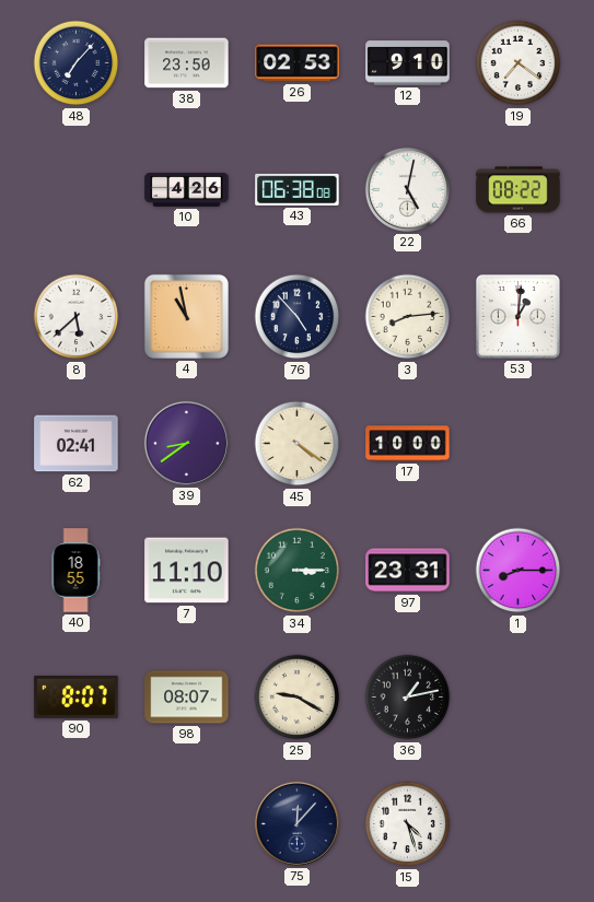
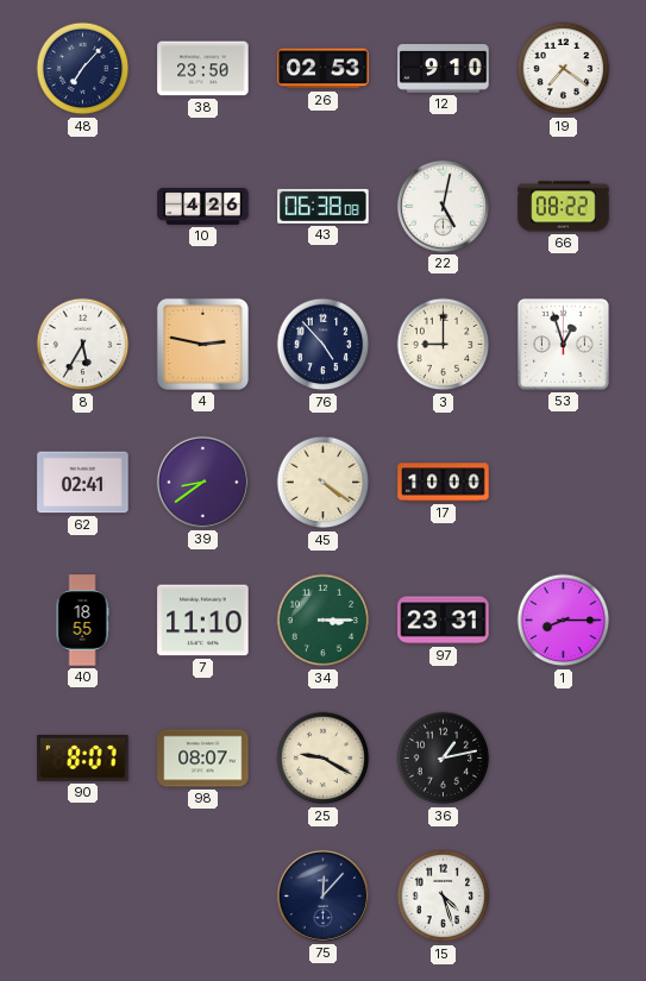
8: 5:38 -> 5:35
4: 10:58 -> 2:47
3: 8:14 -> 9:00
53: 1:01 -> 12:57
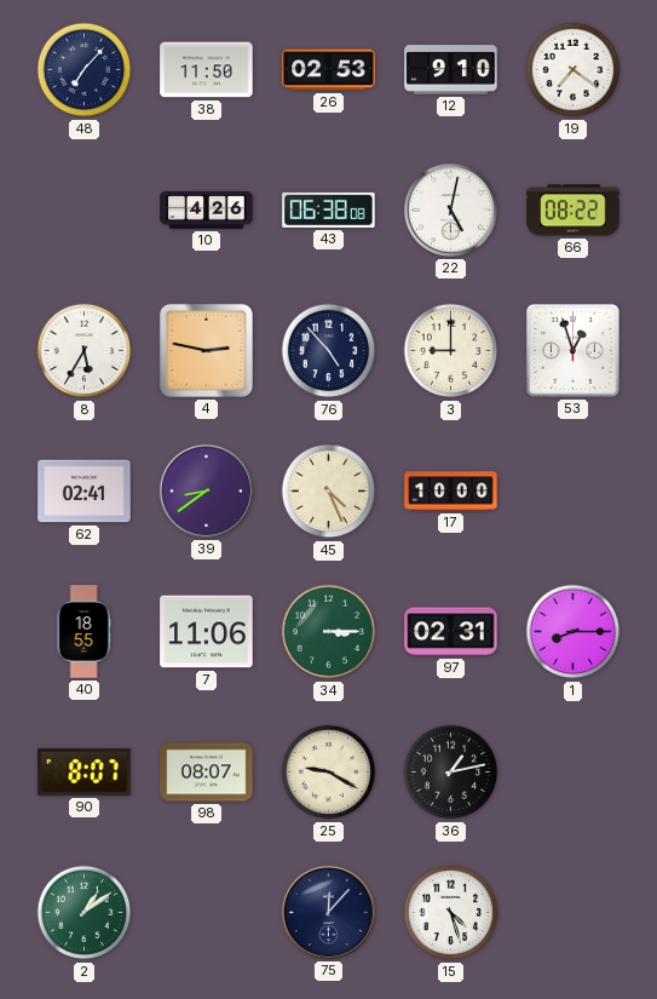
38: 23:50 -> 11:50
45: 4:21 -> 4:26
7: 11:10 -> 11:06
97: 23:31 -> 02:31
2: none -> 1:09
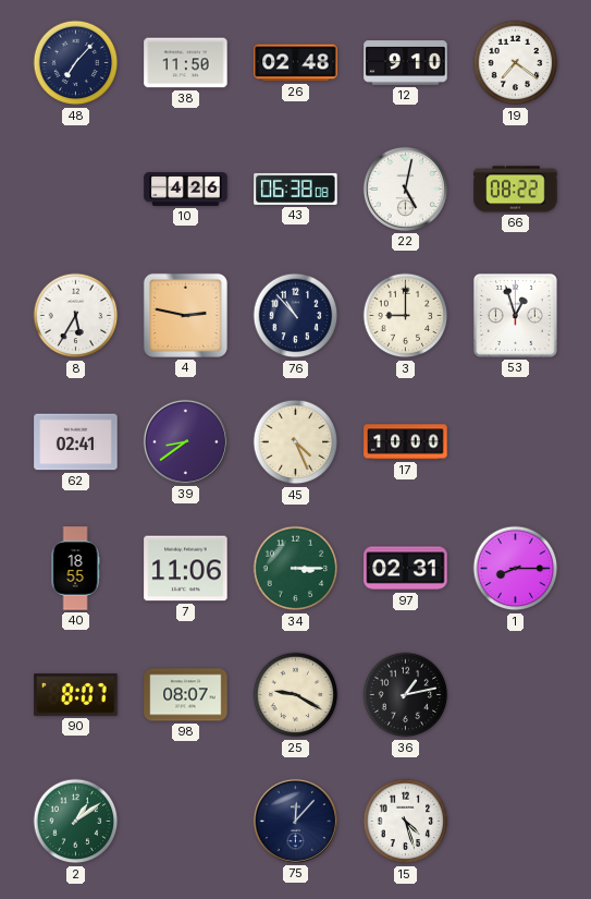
26: 02:53 -> 02:48
76: 4:53 -> 10:53
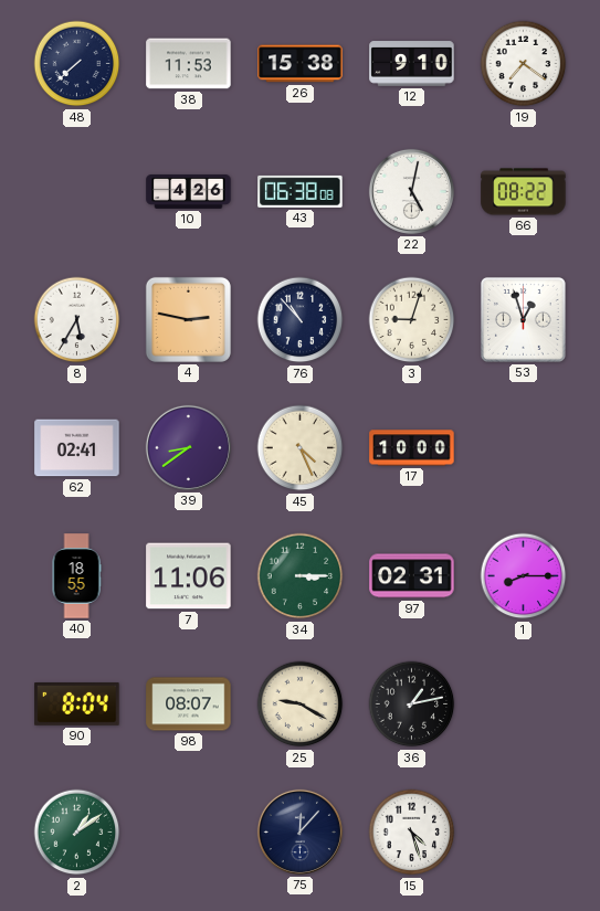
48: 7:07 -> 7:38
38: 11:50 -> 11:53
26: 02:48 -> 15:38
3: 9:00 -> 9:03
90: 8:07 -> 8:04
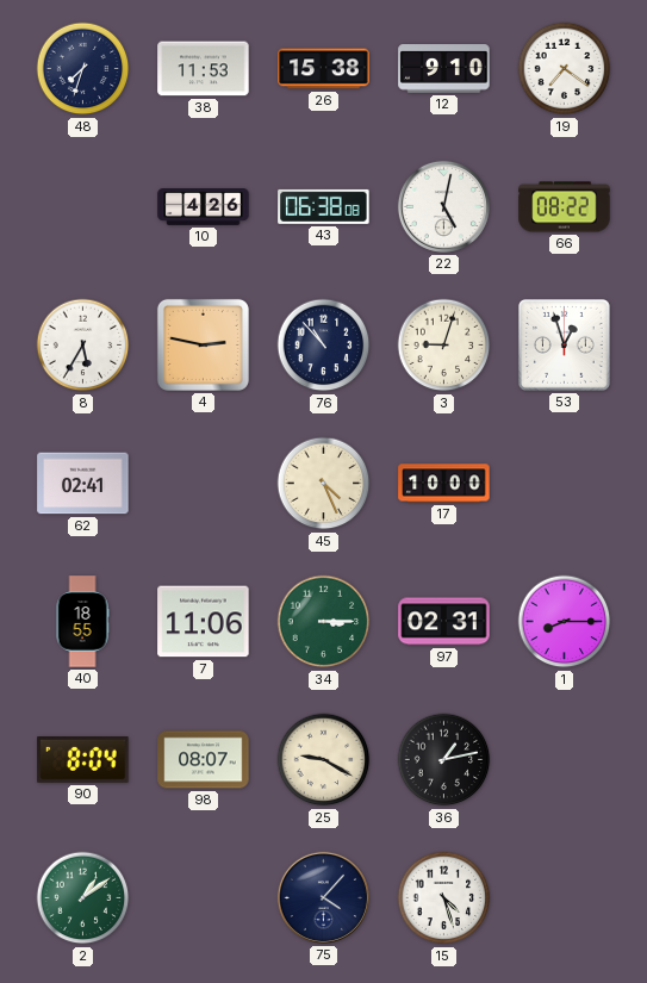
48: 7:38 -> 7:33
39: 8:39 -> none
75: 12:07 -> 4:07
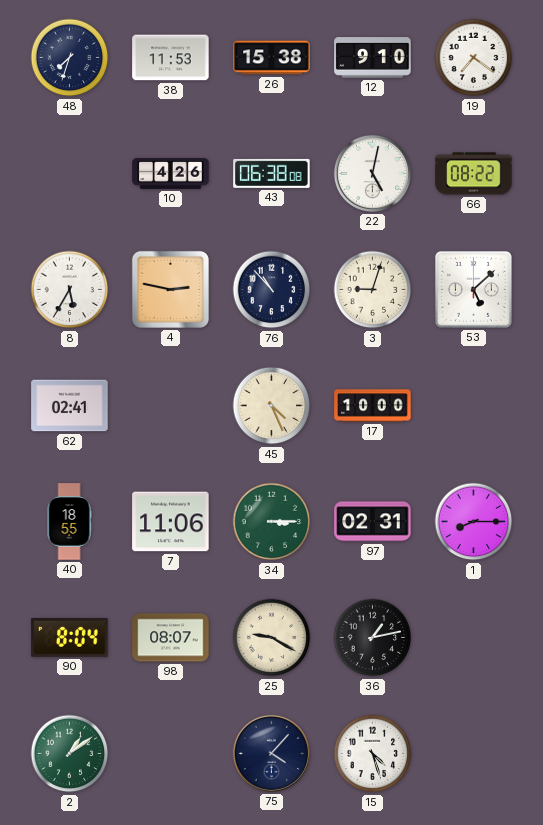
53: 12:57 -> 5:08
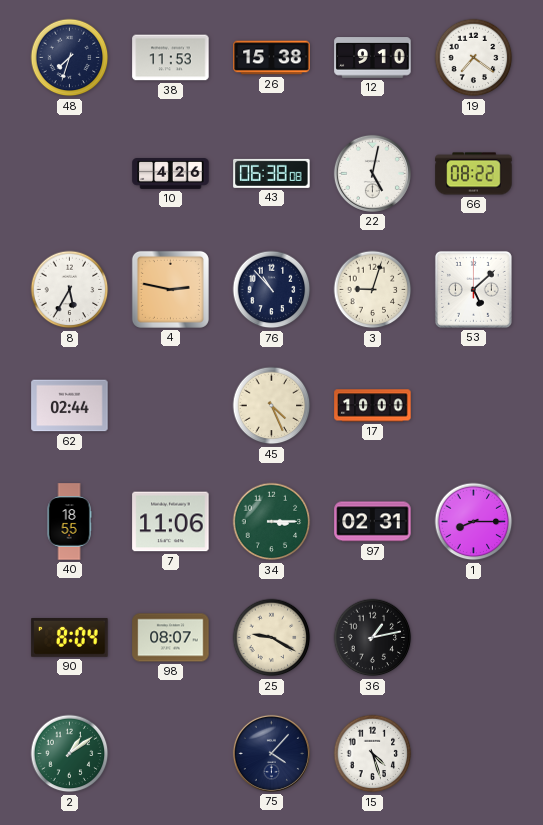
62: 02:41 -> 02:44
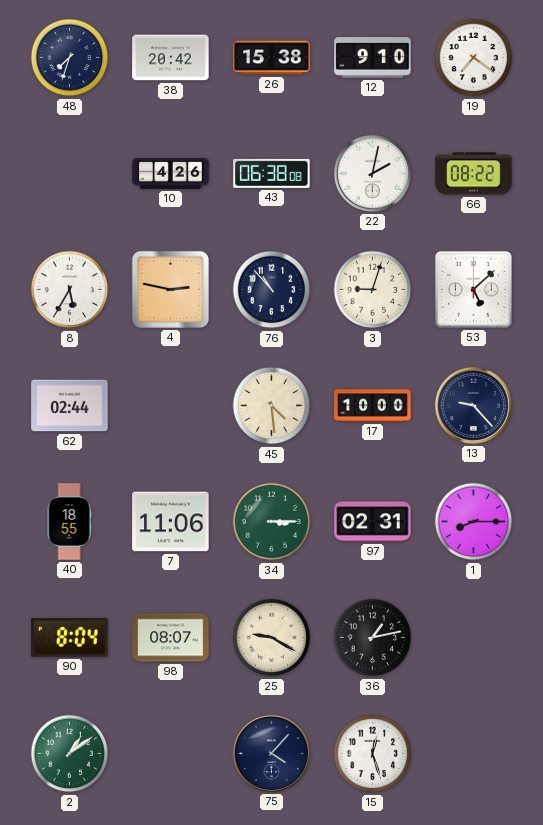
38: 11:53 -> 20:42
22: 5:02 -> 2:02
45: 4:26 -> 4:29
13: none -> 9:23
15: 4:27 -> 12:27
